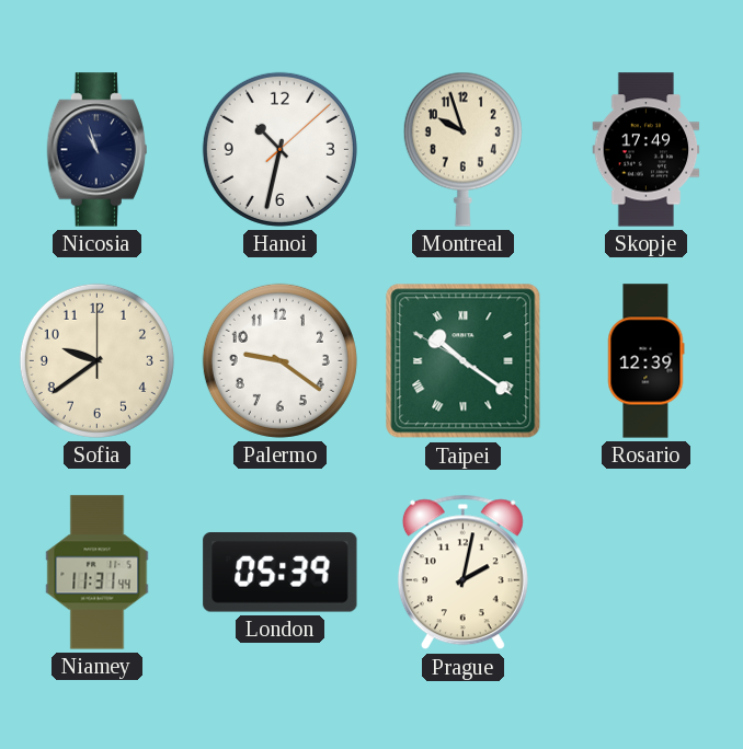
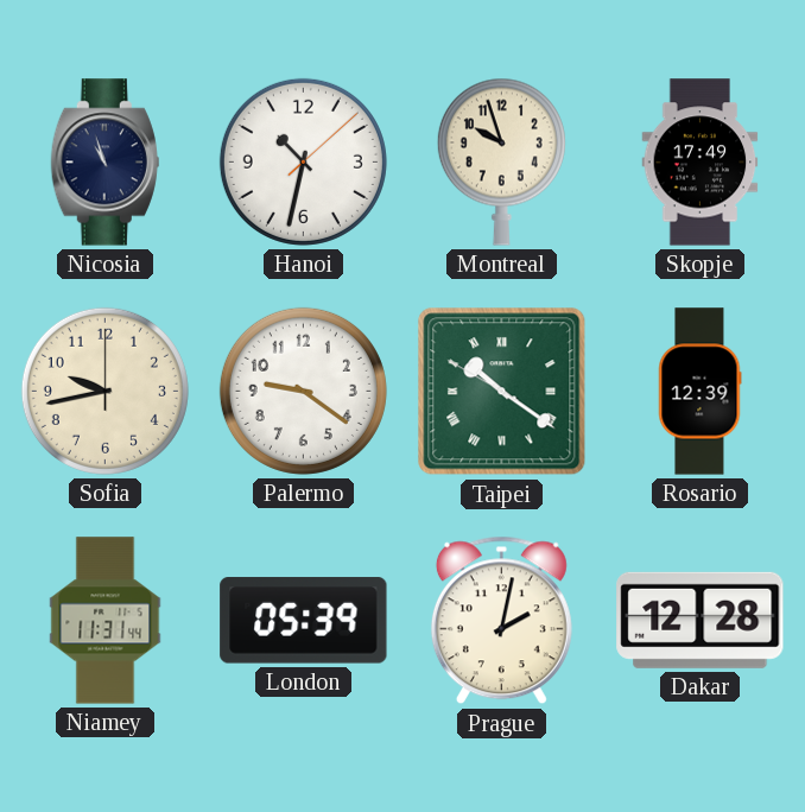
Sofia: 9:39 -> 9:43
Dakar: none -> 12:28
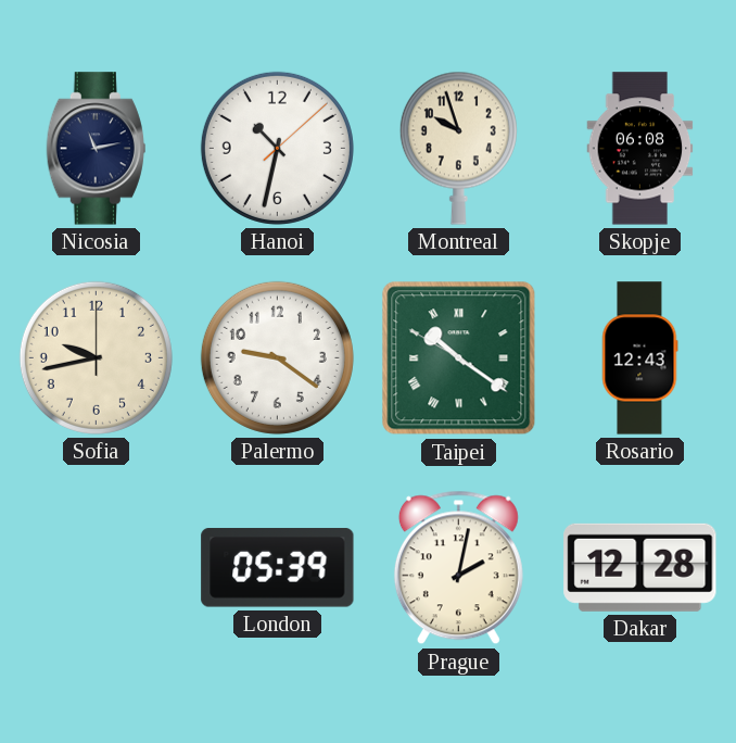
Nicosia: 10:57 -> 11:13
Skopje: 17:49 -> 06:08
Rosario: 12:39 -> 12:43
Niamey: 11:31 -> none
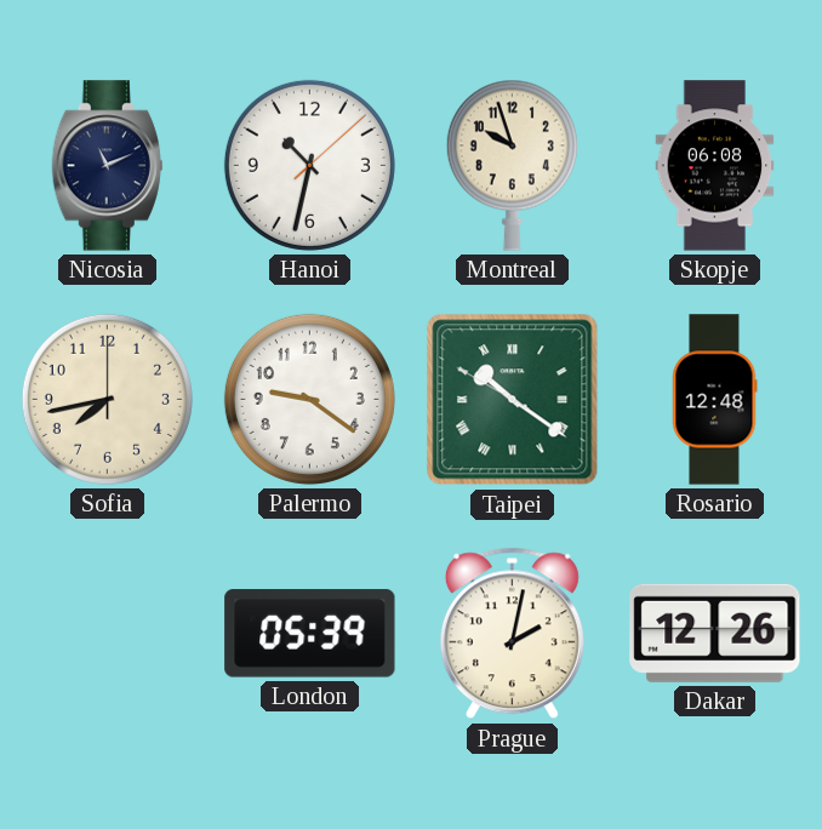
Nicosia: 11:13 -> 11:11
Sofia: 9:43 -> 7:43
Rosario: 12:43 -> 12:48
Dakar: 12:28 -> 12:26
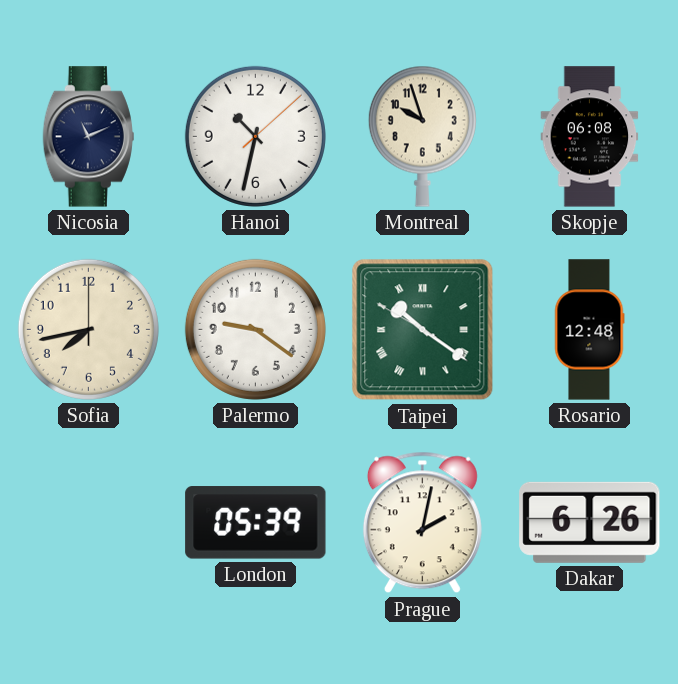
Dakar: 12:26 -> 6:26
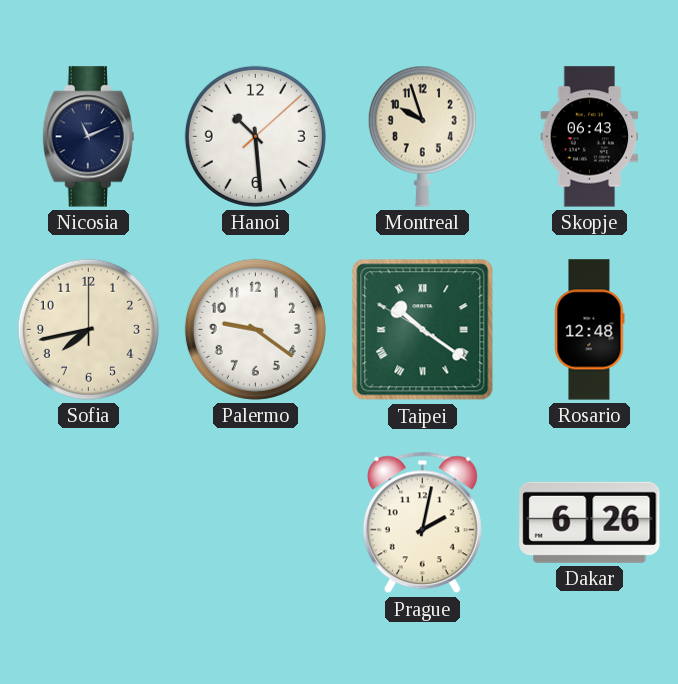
Hanoi: 10:32 -> 10:29
Skopje: 06:08 -> 06:43
London: 05:39 -> none
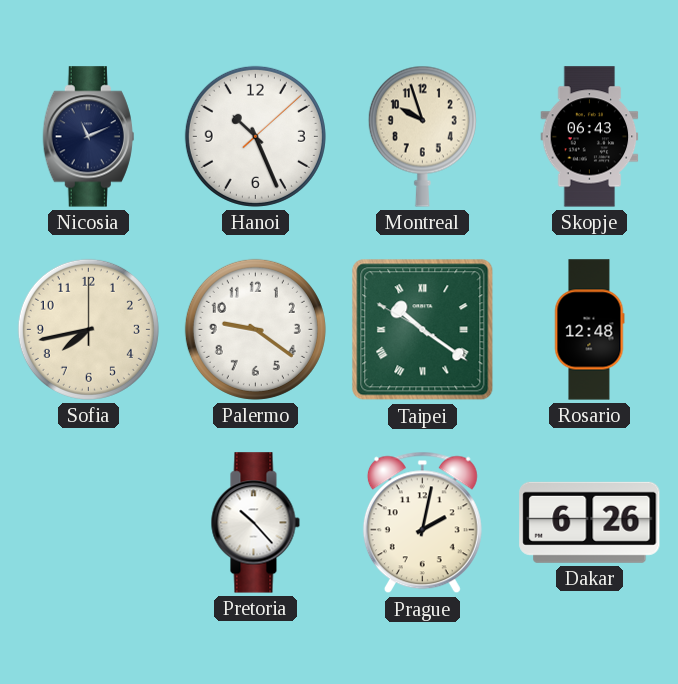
Hanoi: 10:29 -> 10:26
Pretoria: none -> 10:23
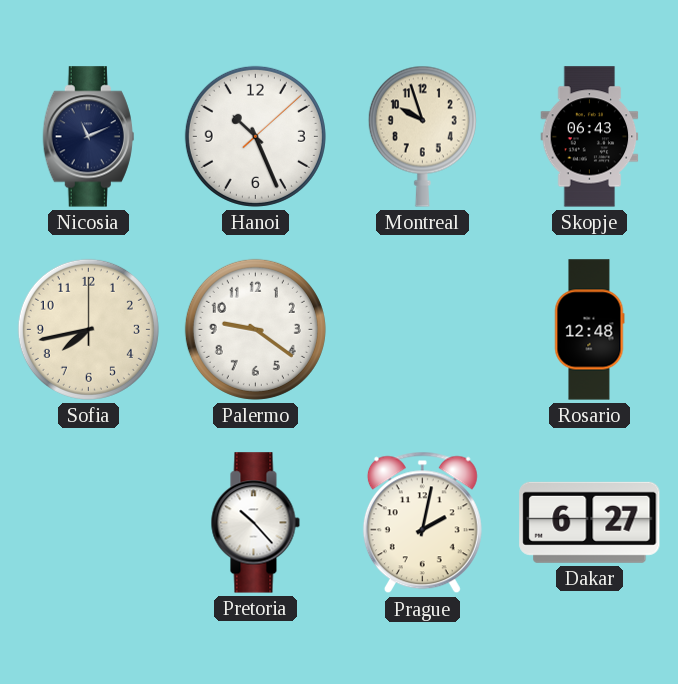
Taipei: 10:20 -> none
Dakar: 6:26 -> 6:27
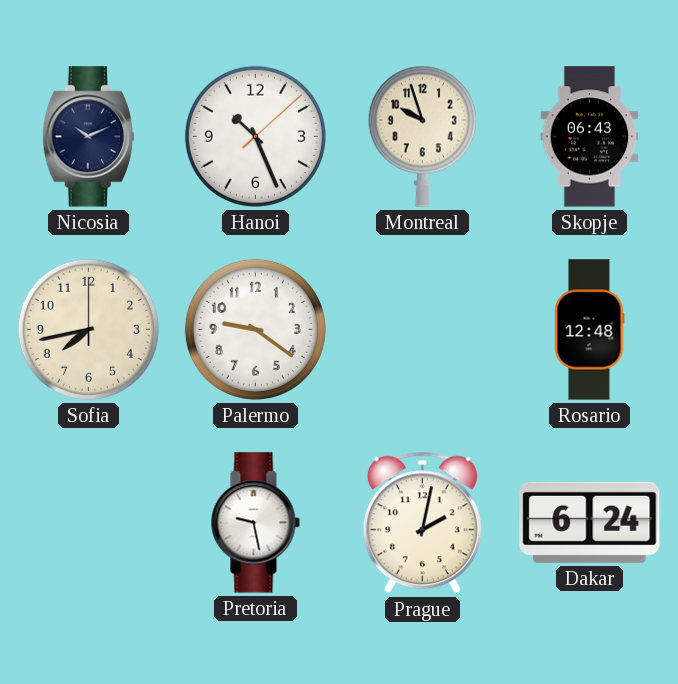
Nicosia: 11:11 -> 10:11
Pretoria: 10:23 -> 9:28
Dakar: 6:27 -> 6:24
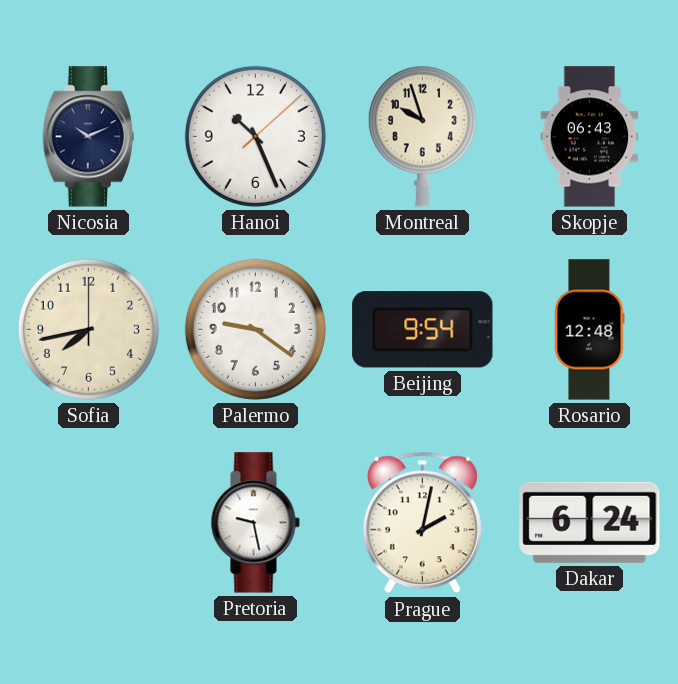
Beijing: none -> 9:54
